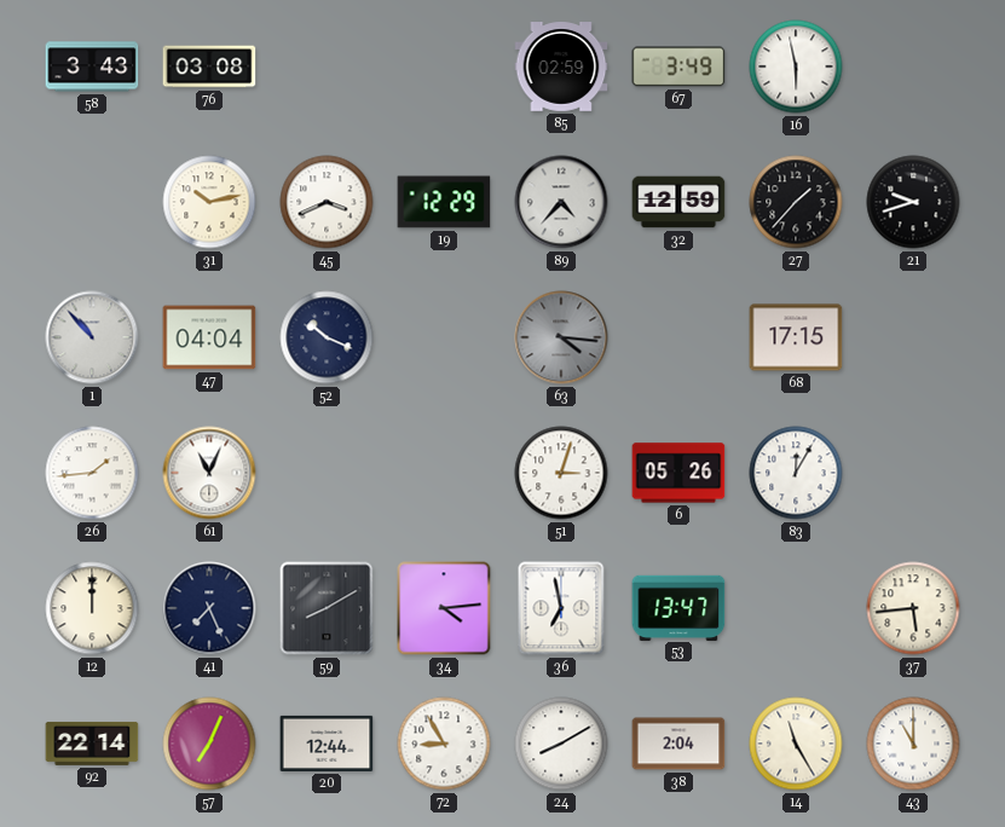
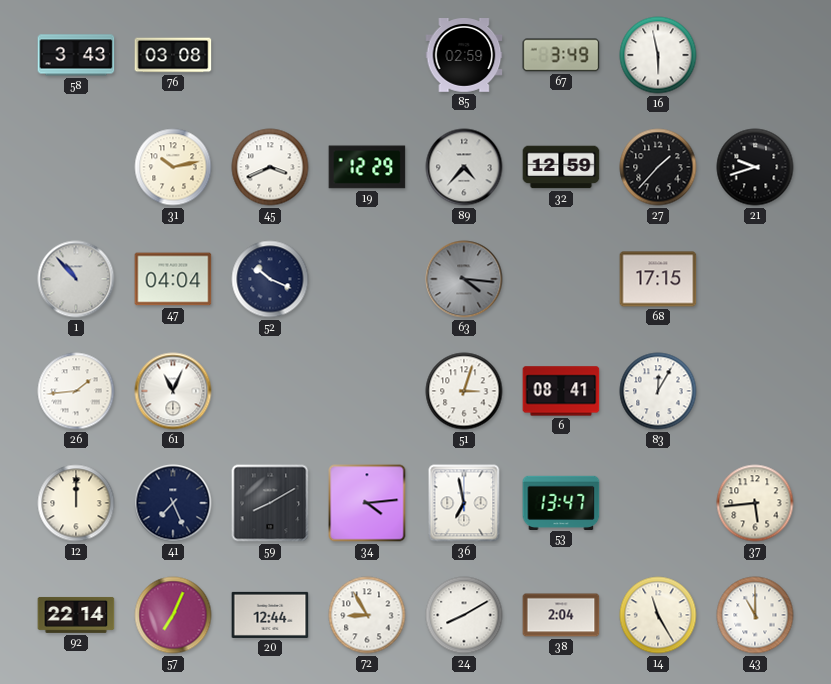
6: 05:26 -> 08:41
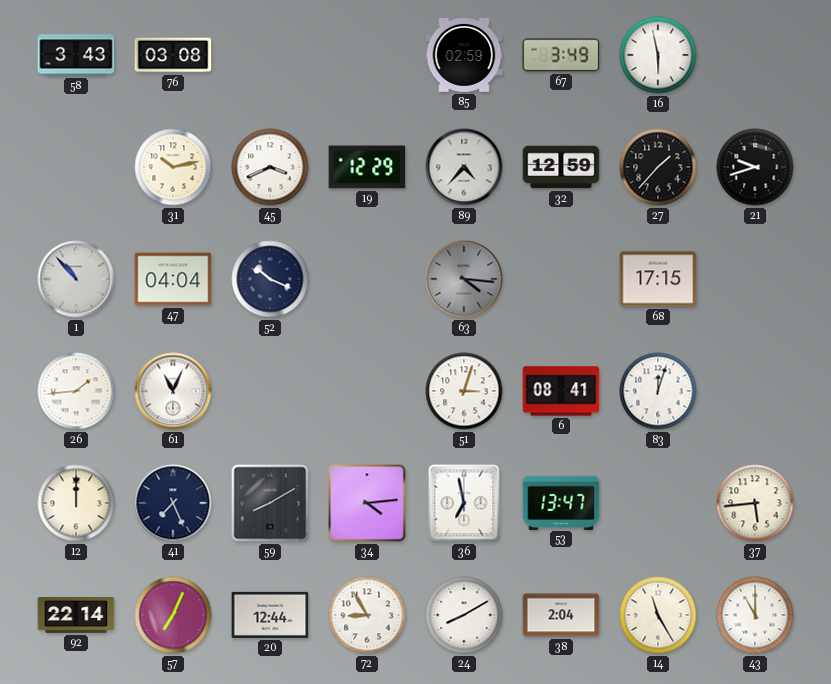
83: 12:05 -> 12:03
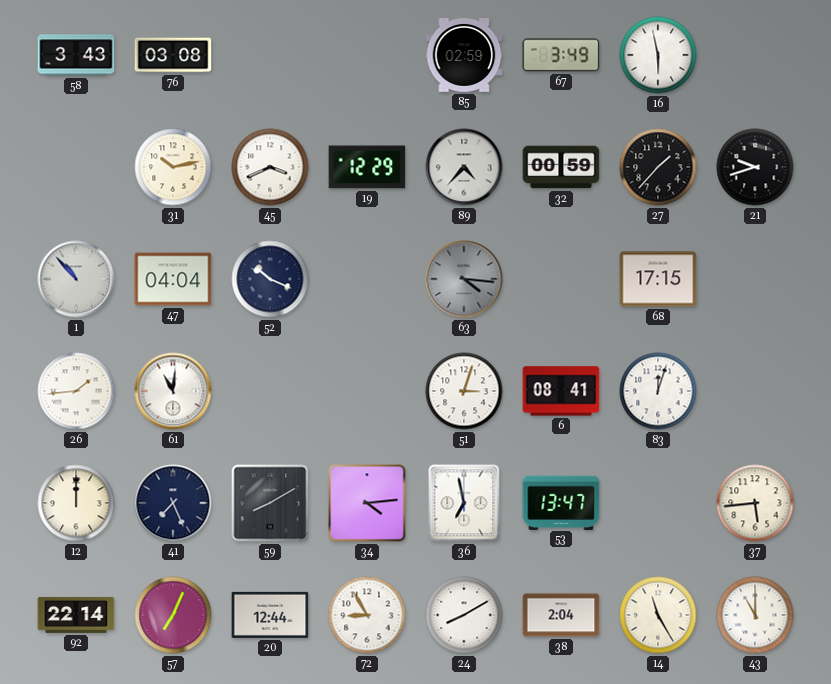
32: 12:59 -> 00:59
61: 11:04 -> 11:01
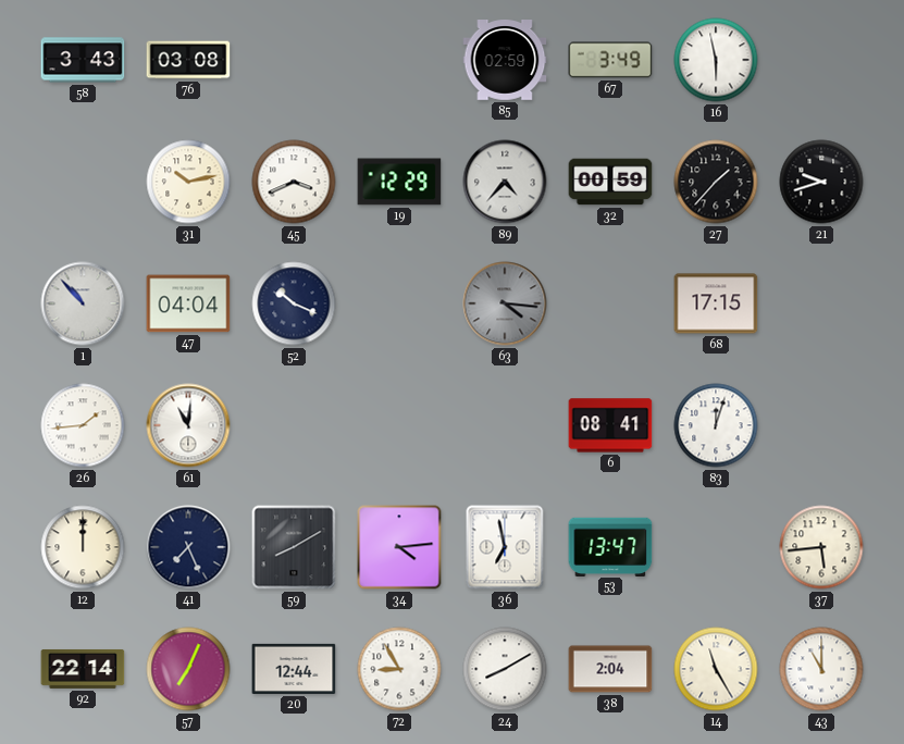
51: 3:03 -> none
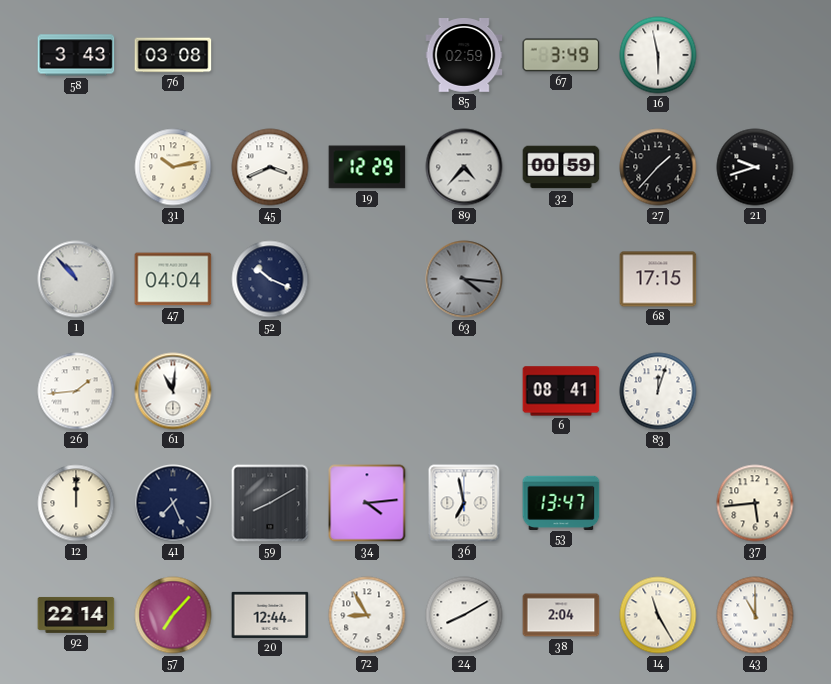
57: 7:04 -> 7:07
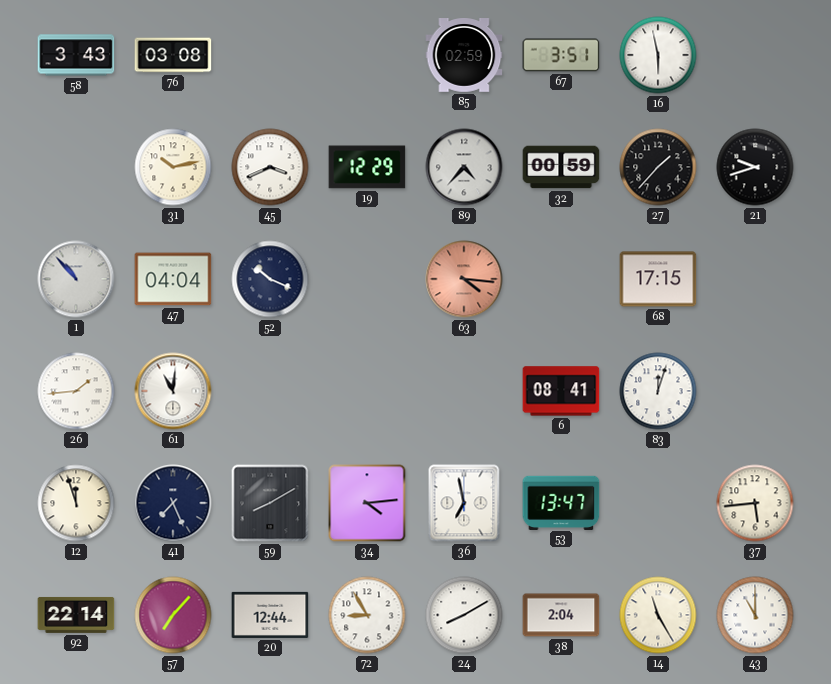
67: 3:49 -> 3:51
63 dial: grey -> salmon
12: 12:00 -> 11:57
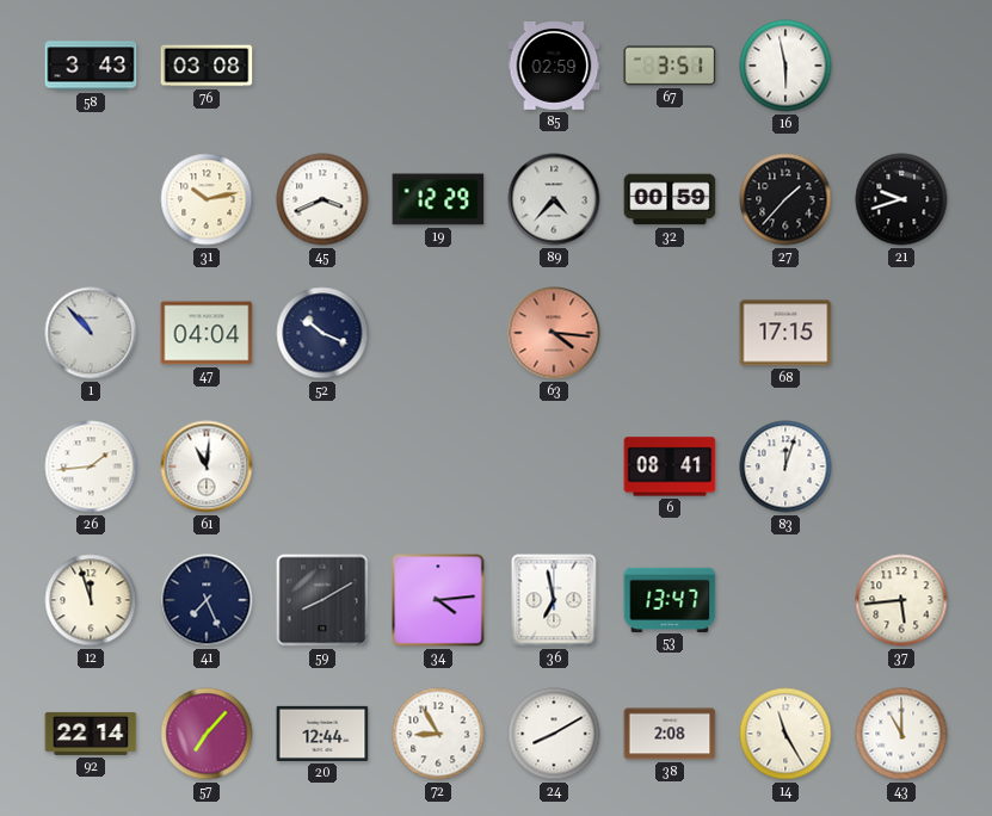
38: 2:04 -> 2:08
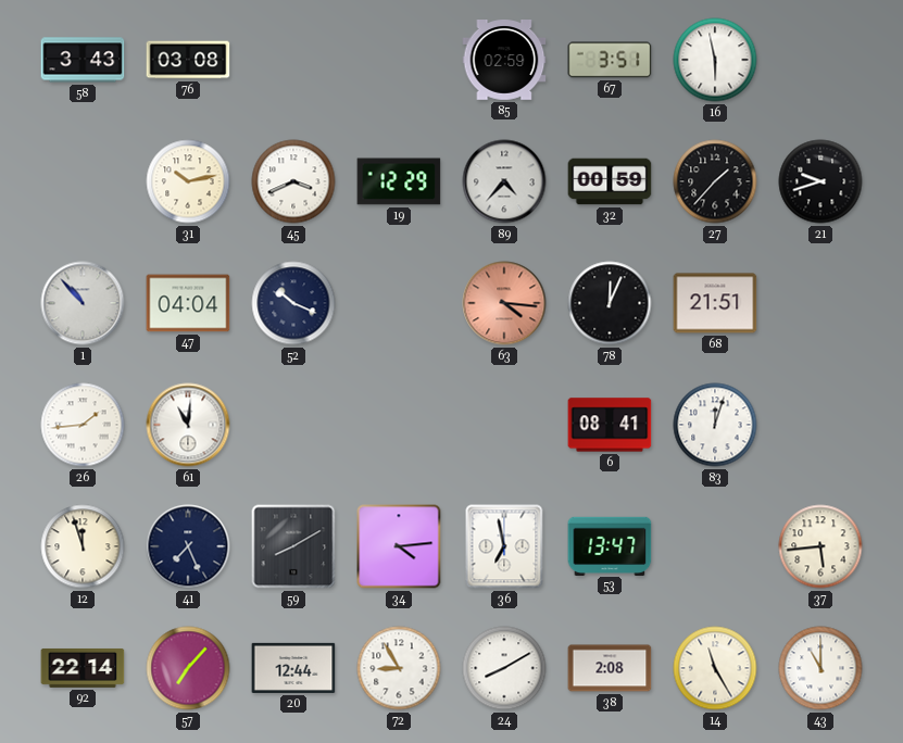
78: none -> 12:04
68: 17:15 -> 21:51
